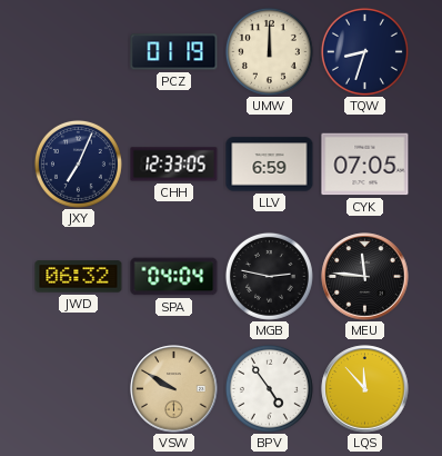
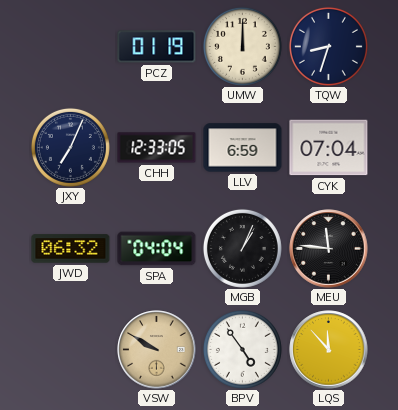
CYK: 07:05 -> 07:04
MGB: 2:47 -> 1:04
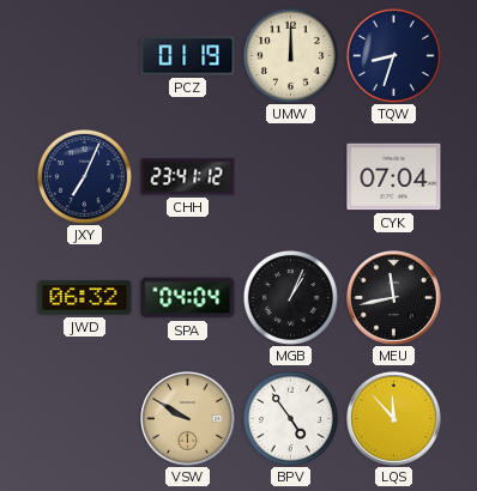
CHH: 12:33 -> 23:41
LLV: 6:59 -> none
MEU: 11:46 -> 11:43
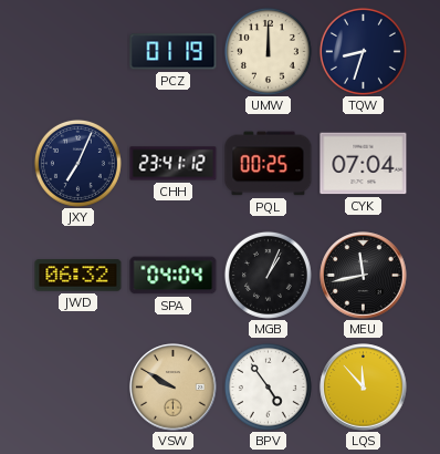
PQL: none -> 00:25
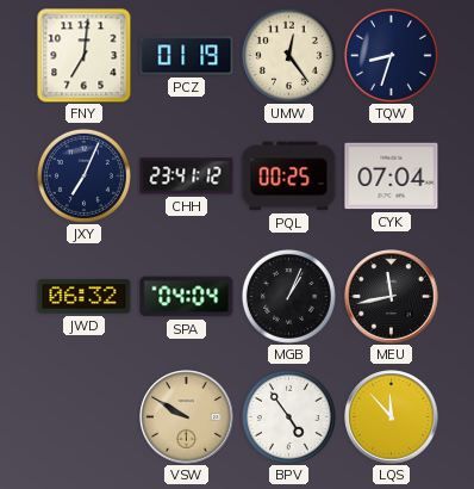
FNY: none -> 7:01
UMW: 12:00 -> 12:24
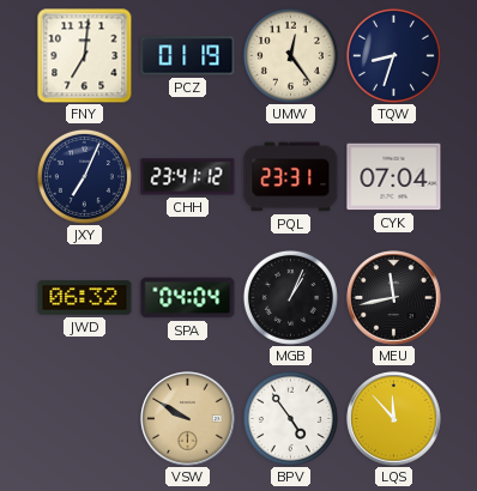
PQL: 00:25 -> 23:31
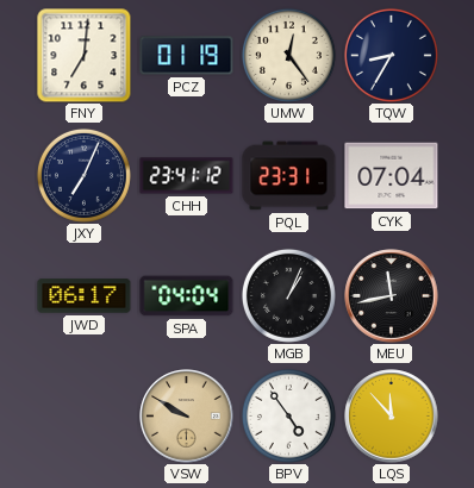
TQW: 8:33 -> 8:35
JWD: 06:32 -> 06:17
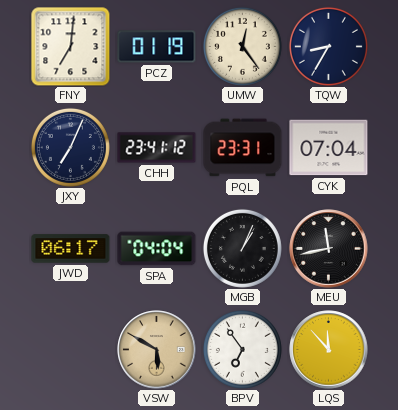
VSW: 9:50 -> 5:50
BPV: 4:54 -> 6:54
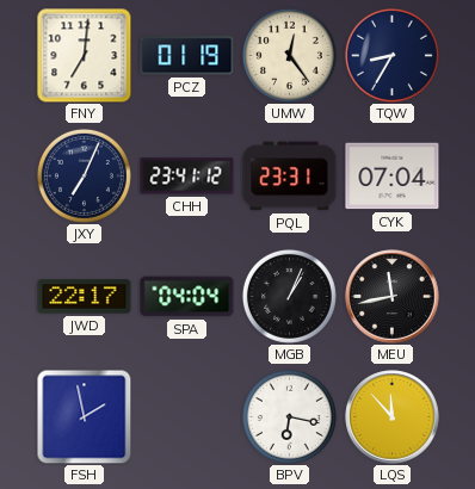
JWD: 06:17 -> 22:17
FSH: none -> 1:58
VSW: 5:50 -> none
BPV: 6:54 -> 6:17
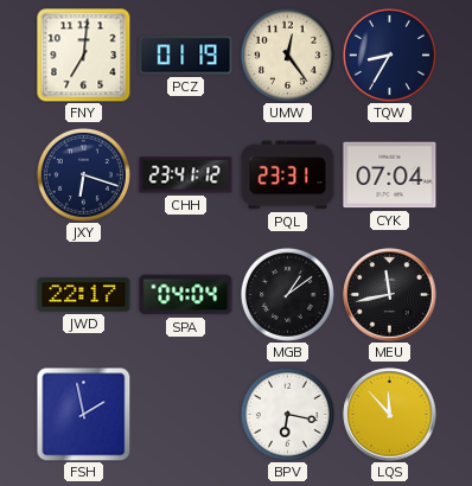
JXY: 7:04 -> 6:18
MGB: 1:04 -> 1:09
